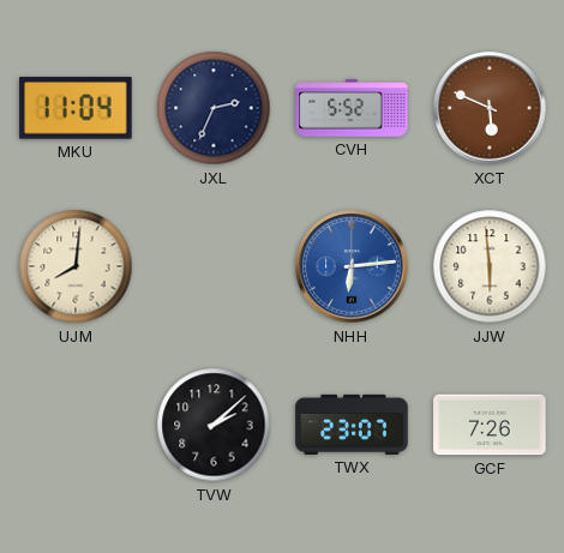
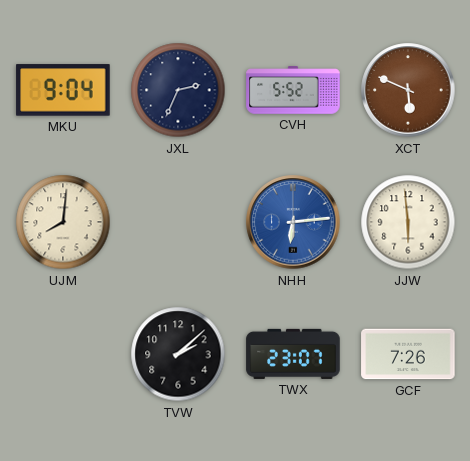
MKU: 11:04 -> 9:04
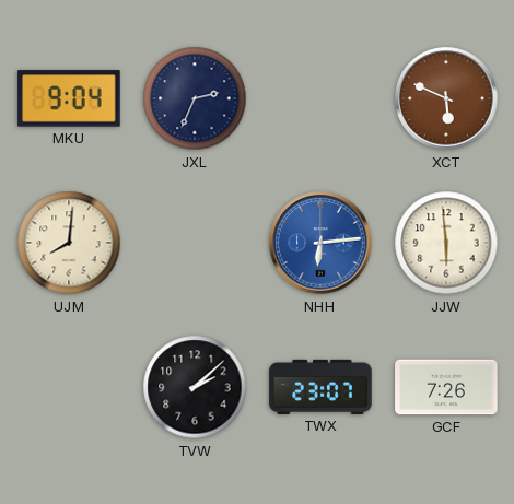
CVH: 5:52 -> none
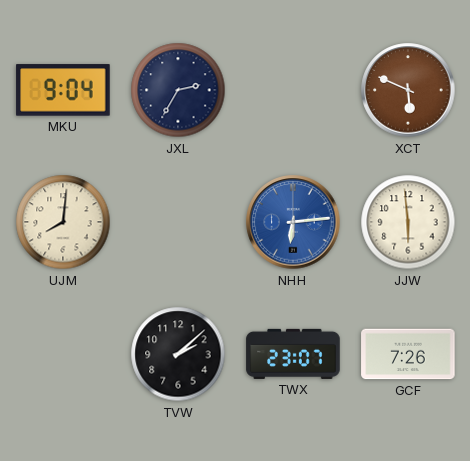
JXL: 2:34 -> 2:35
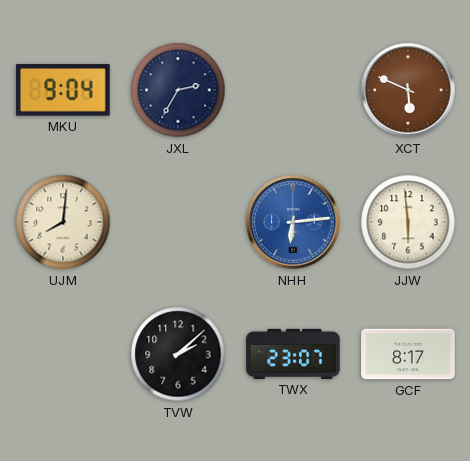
GCF: 7:26 -> 8:17
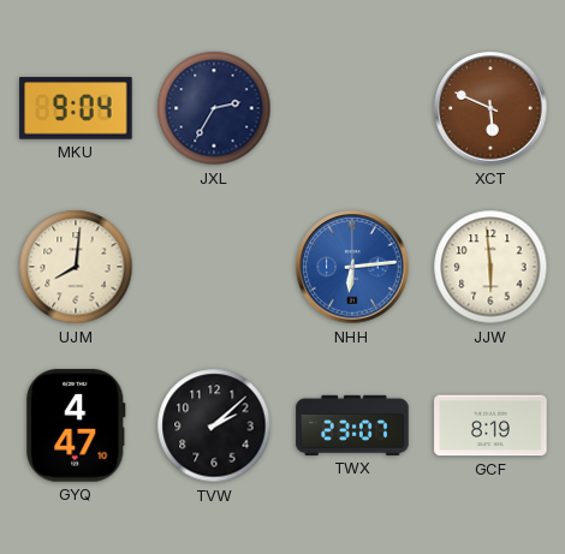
GYQ: none -> 4:47
GCF: 8:17 -> 8:19
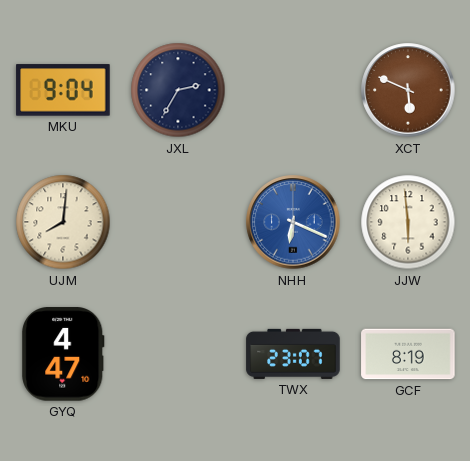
NHH: 6:14 -> 6:19
TVW: 2:08 -> none
